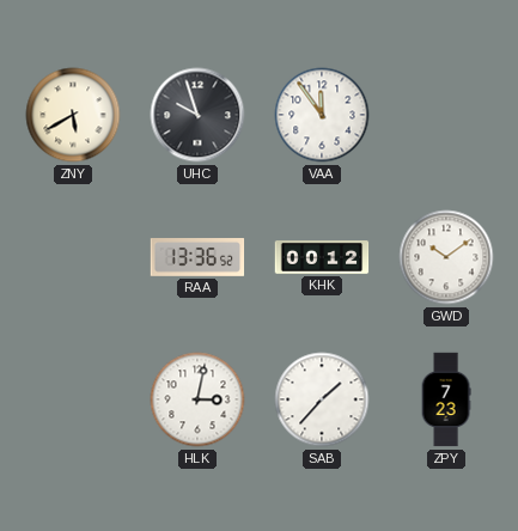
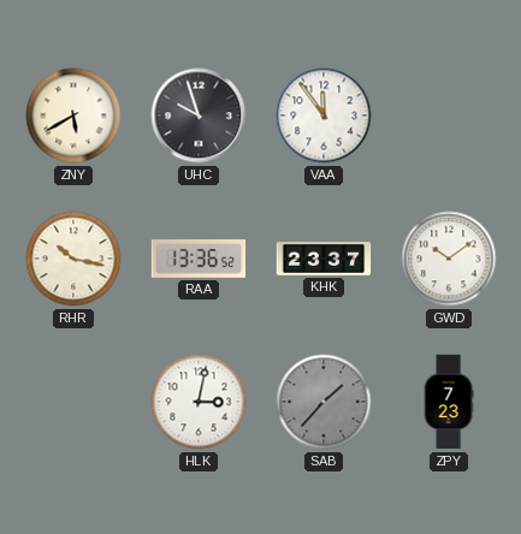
RHR: none -> 10:17
KHK: 00:12 -> 23:37
SAB dial: white -> grey
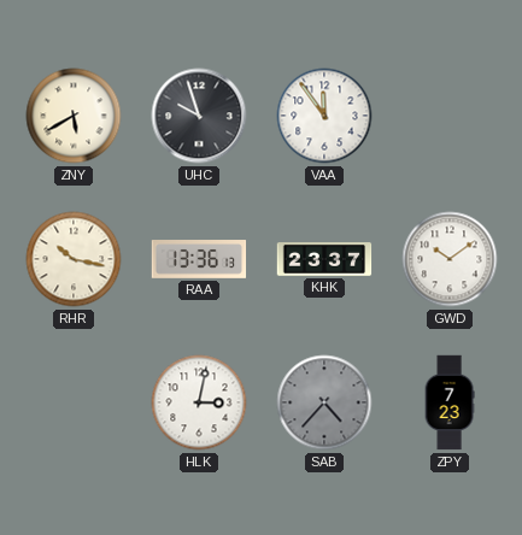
RAA: 13:36:52 -> 13:36:13
SAB: 1:37 -> 4:37
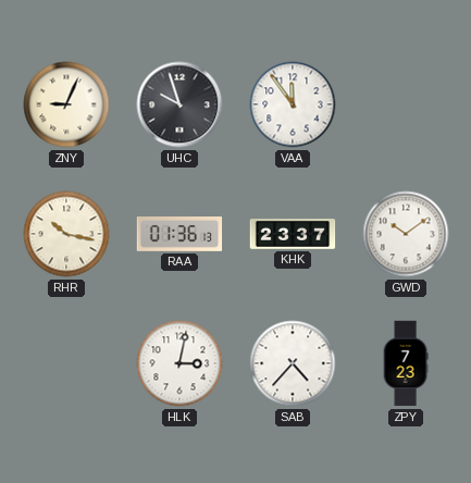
ZNY: 5:40 -> 9:04
RAA: 13:36 -> 01:36
SAB dial: grey -> white
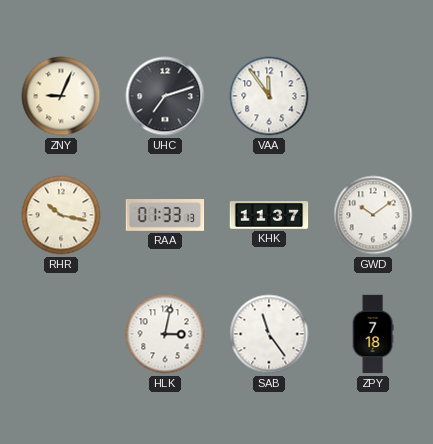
UHC: 9:57 -> 7:12
RAA: 01:36 -> 01:33
KHK: 23:37 -> 11:37
SAB: 4:37 -> 11:24
ZPY: 7:23 -> 7:18
